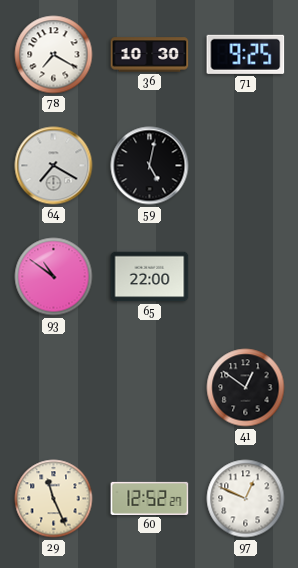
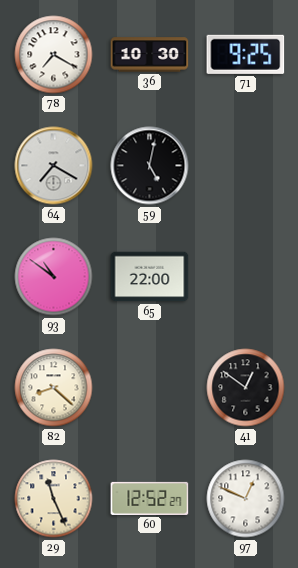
82: none -> 8:22
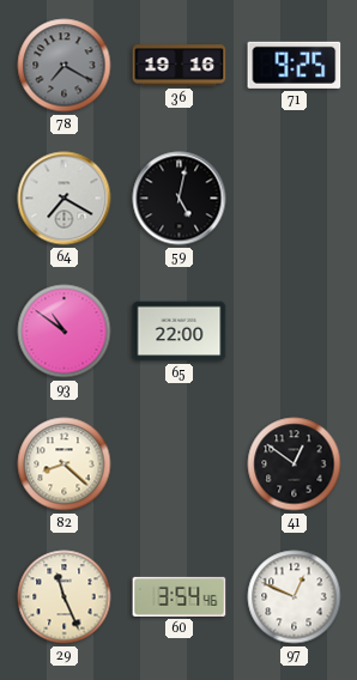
78 dial: white -> grey
36: 10:30 -> 19:16
60: 12:52 -> 3:54
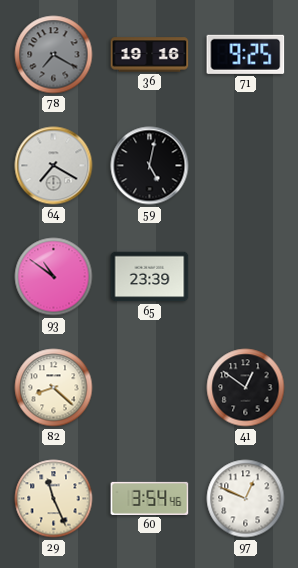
65: 22:00 -> 23:39
